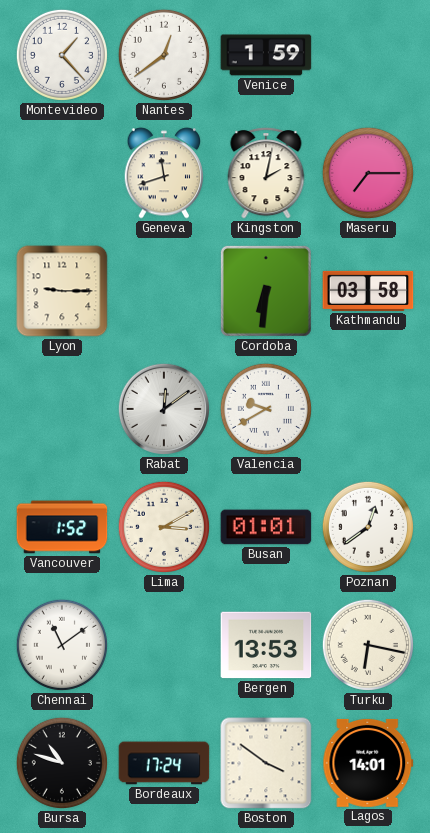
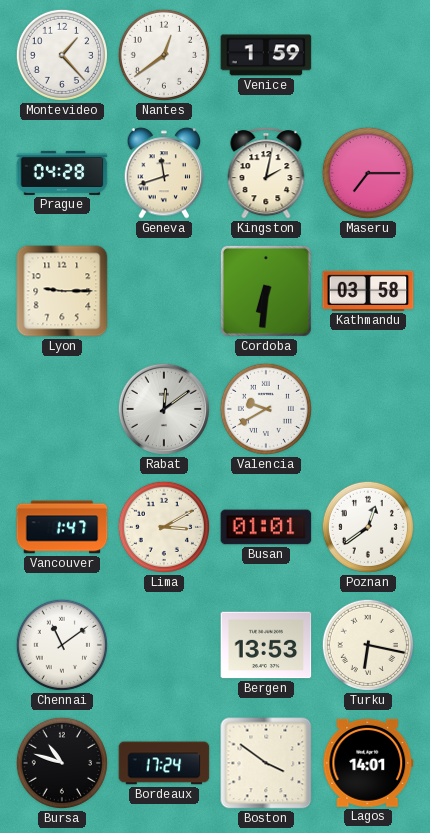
Prague: none -> 04:28
Vancouver: 1:52 -> 1:47
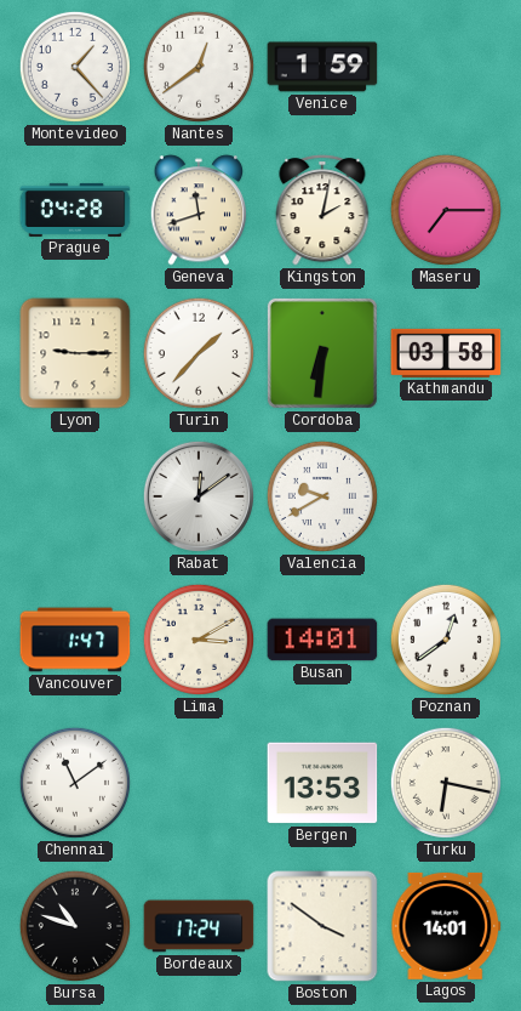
Turin: none -> 1:37
Busan: 01:01 -> 14:01
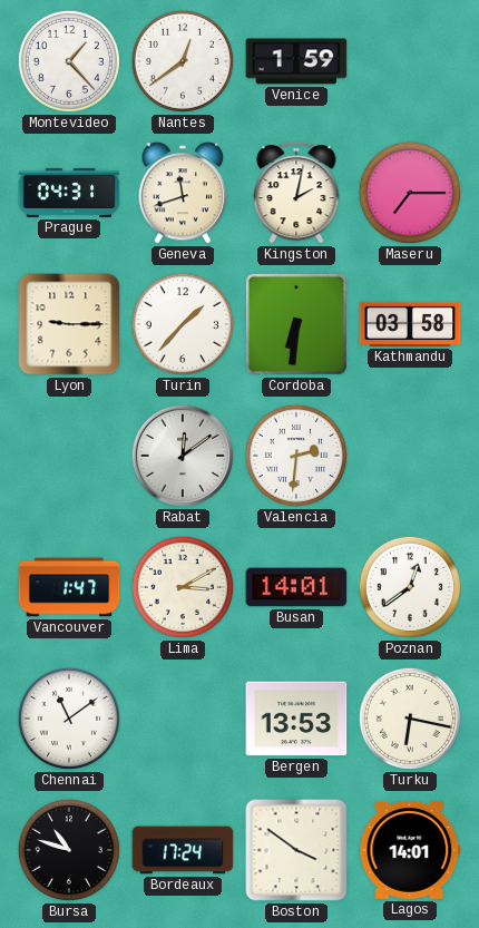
Prague: 04:28 -> 04:31
Valencia: 9:40 -> 2:31
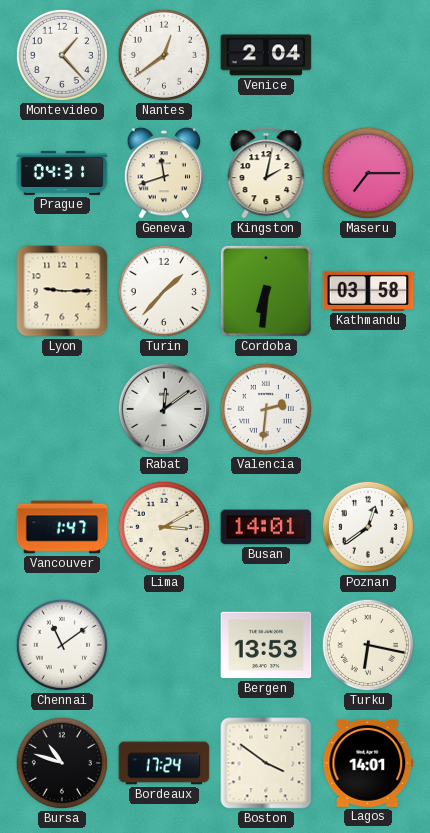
Venice: 1:59 -> 2:04
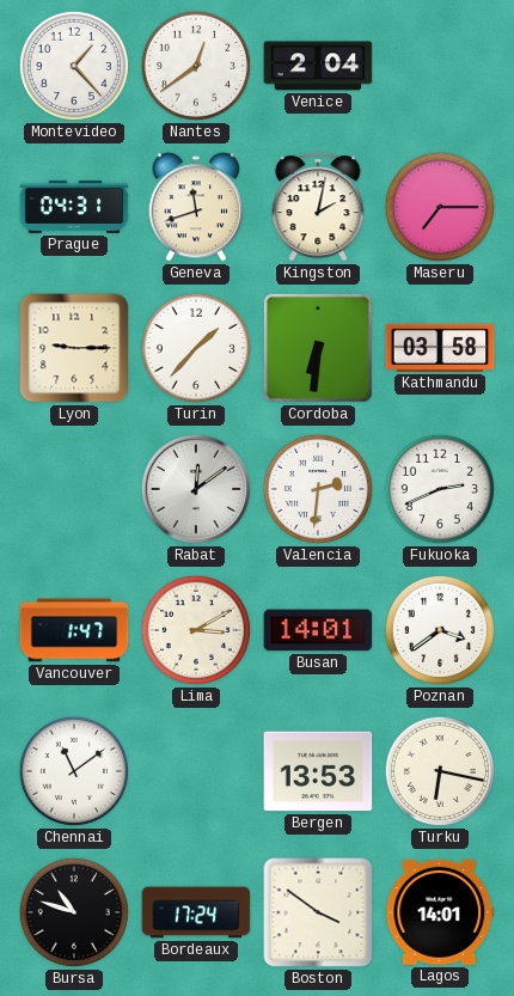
Fukuoka: none -> 2:41
Poznan: 12:39 -> 3:39
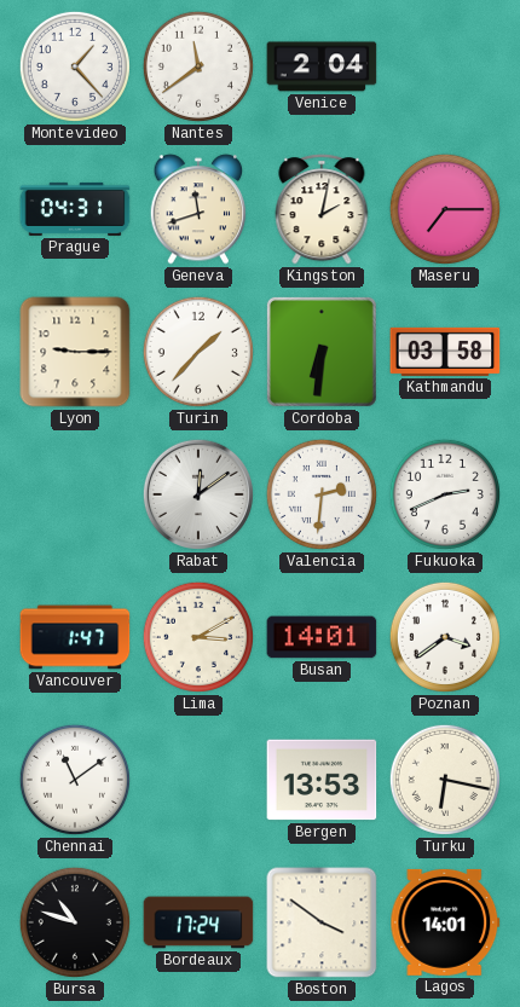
Nantes: 12:39 -> 11:39
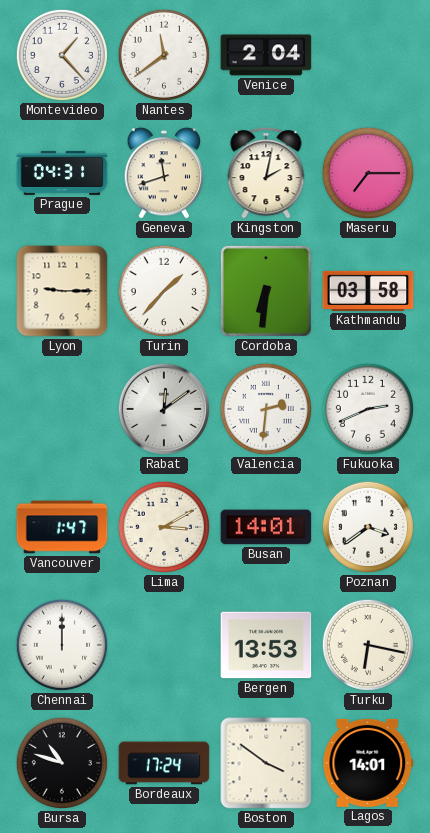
Chennai: 11:09 -> 12:00
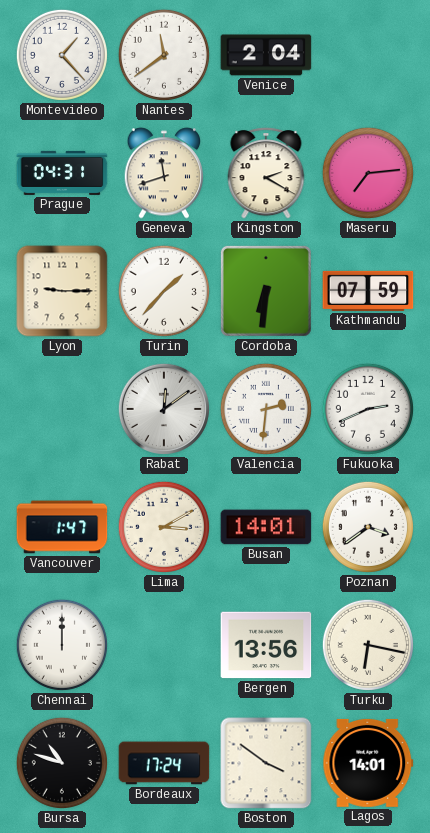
Kingston: 2:02 -> 2:20
Maseru: 7:15 -> 7:14
Kathmandu: 03:58 -> 07:59
Bergen: 13:53 -> 13:56
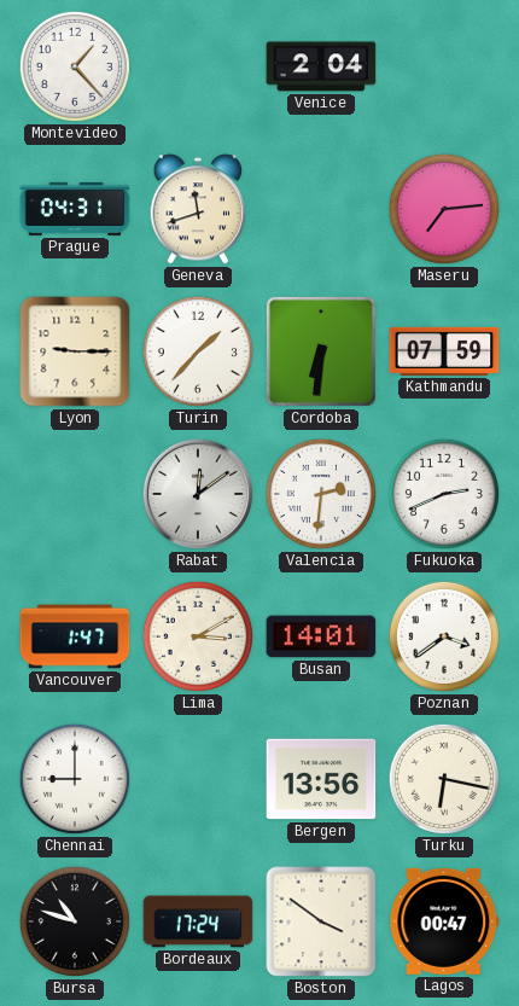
Nantes: 11:39 -> none
Kingston: 2:20 -> none
Chennai: 12:00 -> 9:00
Lagos: 14:01 -> 00:47
